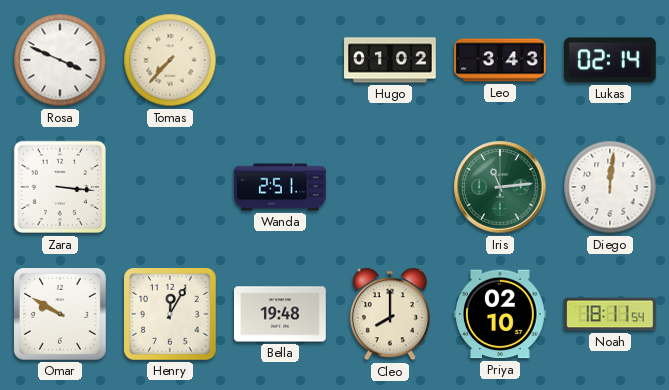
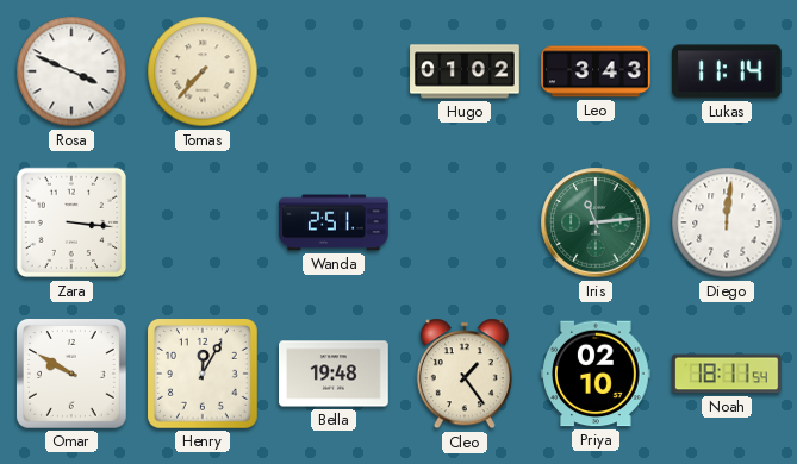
Lukas: 02:14 -> 11:14
Cleo: 8:00 -> 1:24
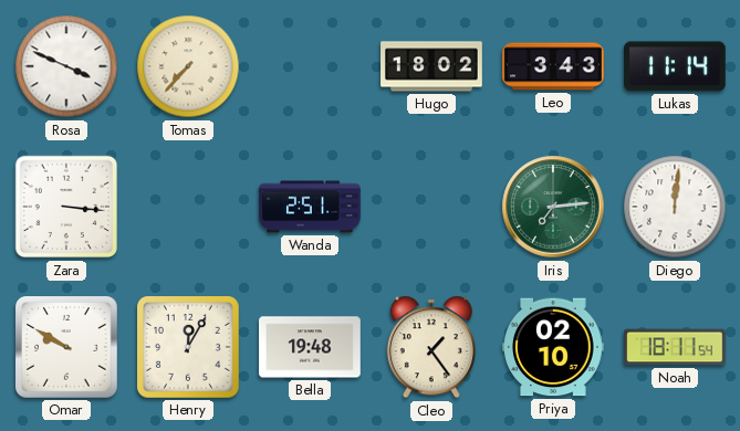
Hugo: 01:02 -> 18:02
Iris: 11:14 -> 7:14
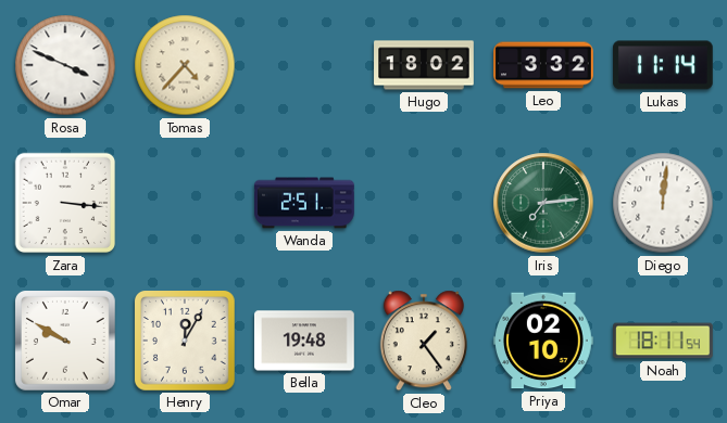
Tomas: 7:37 -> 4:37
Leo: 3:43 -> 3:32
